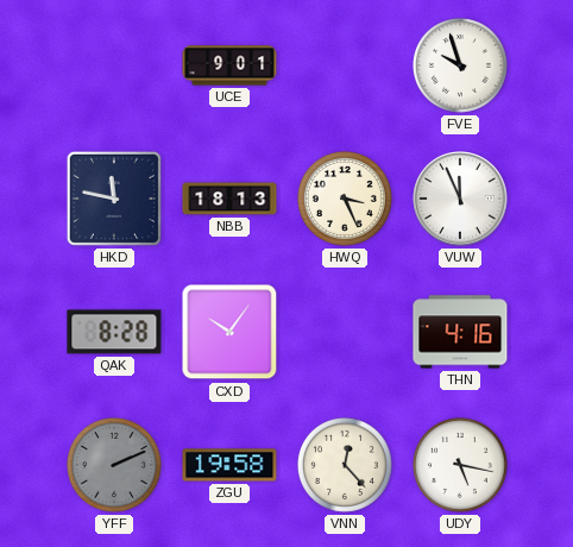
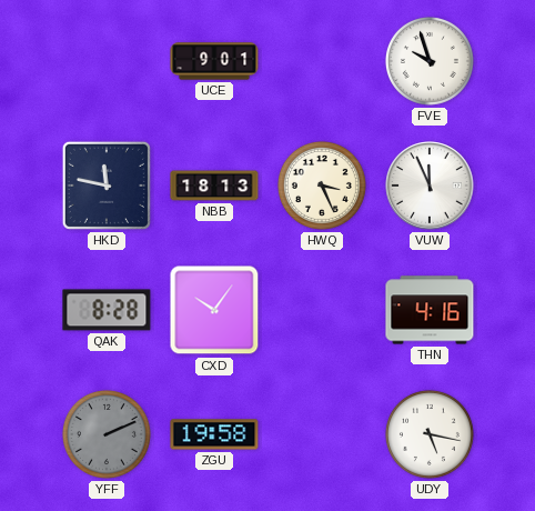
VNN: 12:23 -> none
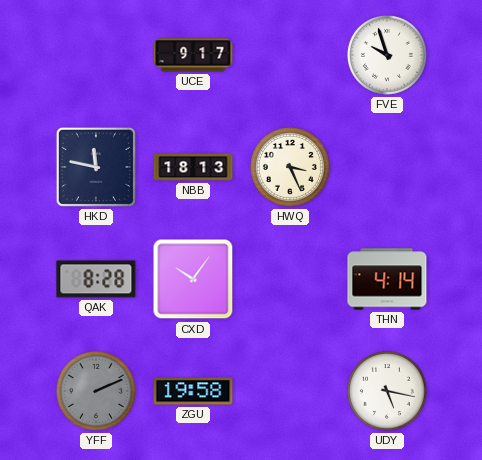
UCE: 9:01 -> 9:17
VUW: 11:56 -> none
THN: 4:16 -> 4:14
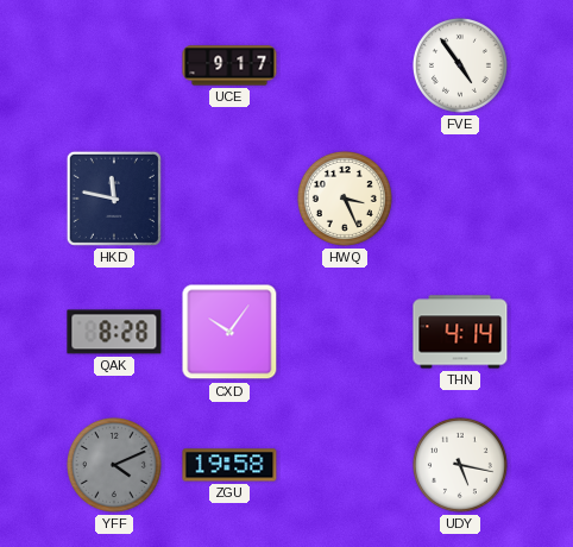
FVE: 9:57 -> 4:54
NBB: 18:13 -> none
YFF: 2:11 -> 4:11
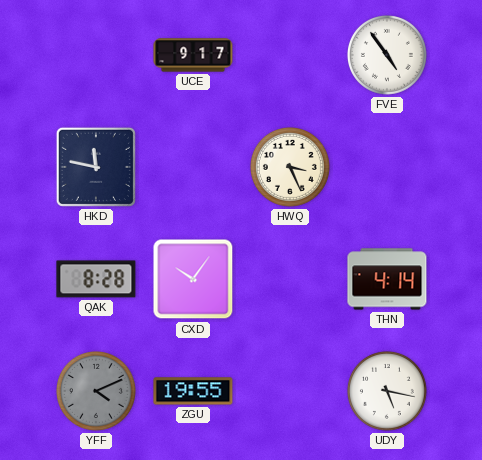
ZGU: 19:58 -> 19:55
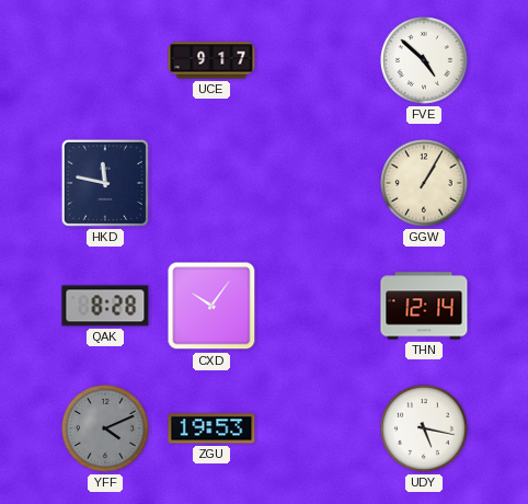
FVE: 4:54 -> 4:52
HWQ: 3:26 -> none
GGW: none -> 1:05
THN: 4:14 -> 12:14
ZGU: 19:55 -> 19:53
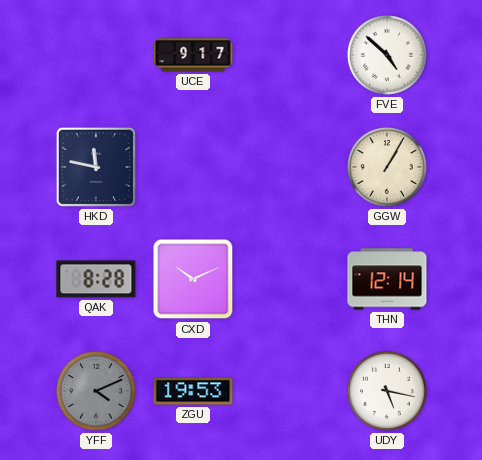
CXD: 10:06 -> 10:11
